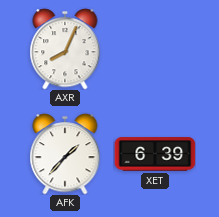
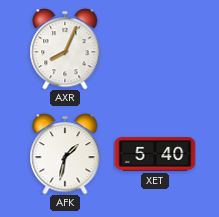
AFK: 1:37 -> 1:32
XET: 6:39 -> 5:40
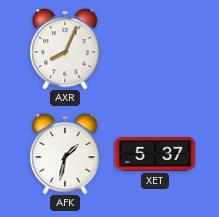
XET: 5:40 -> 5:37
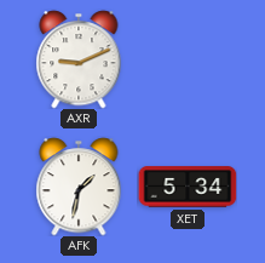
AXR: 8:04 -> 9:11
XET: 5:37 -> 5:34
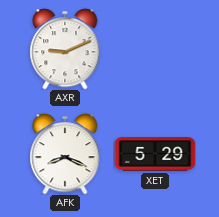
AFK: 1:32 -> 8:19
XET: 5:34 -> 5:29
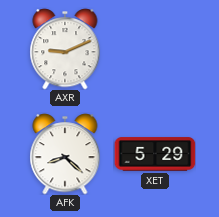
AFK: 8:19 -> 8:22
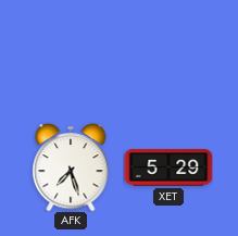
AXR: 9:11 -> none
AFK: 8:22 -> 7:27
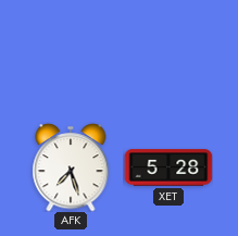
XET: 5:29 -> 5:28
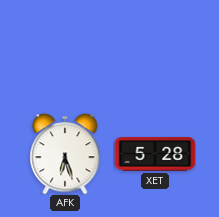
AFK: 7:27 -> 6:27
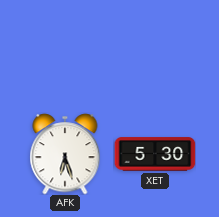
XET: 5:28 -> 5:30
